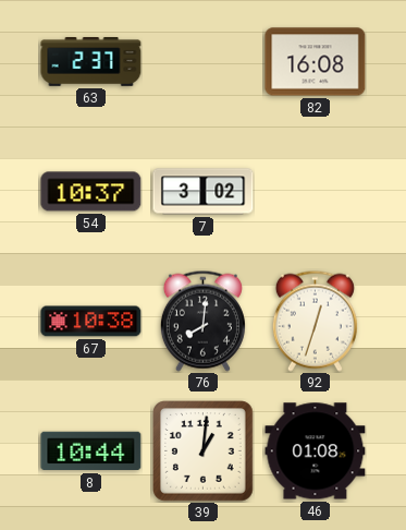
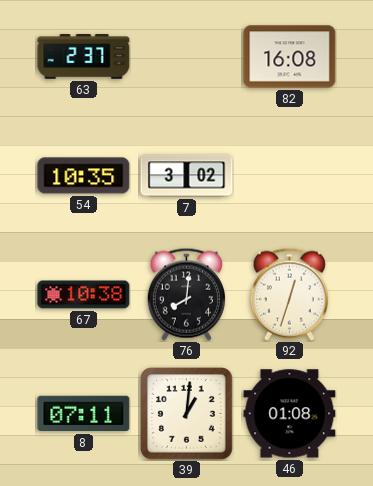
54: 10:37 -> 10:35
8: 10:44 -> 07:11
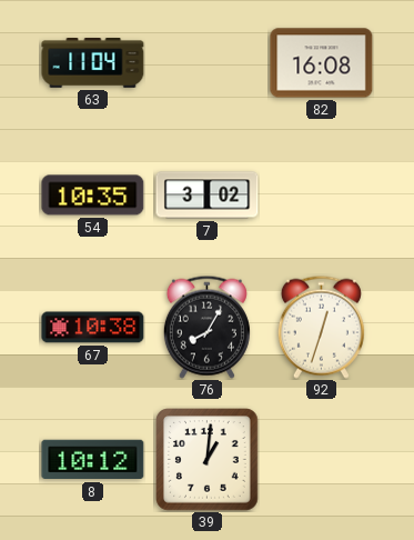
63: 2:37 -> 11:04
76: 8:01 -> 8:05
8: 07:11 -> 10:12
46: 01:08 -> none
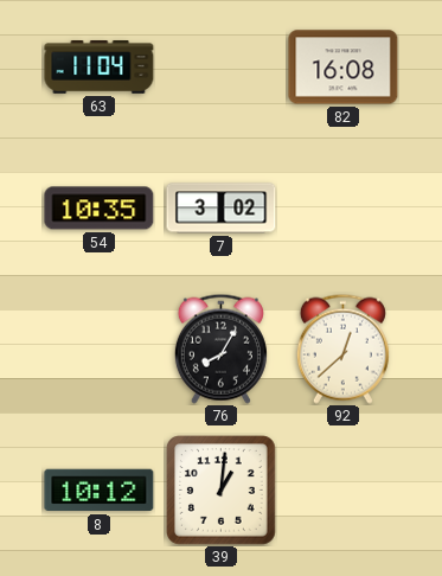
67: 10:38 -> none
92: 12:33 -> 12:38
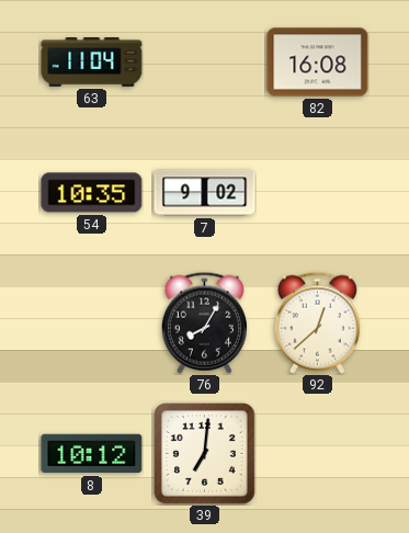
7: 3:02 -> 9:02
39: 1:01 -> 7:01
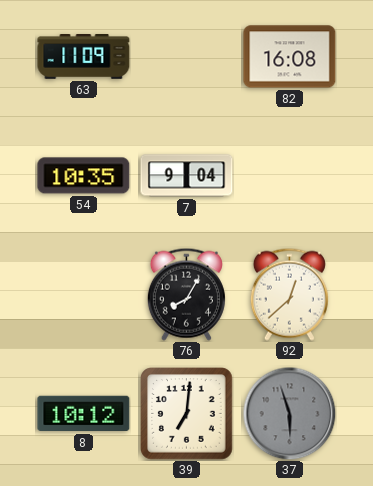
63: 11:04 -> 11:09
7: 9:02 -> 9:04
37: none -> 5:57
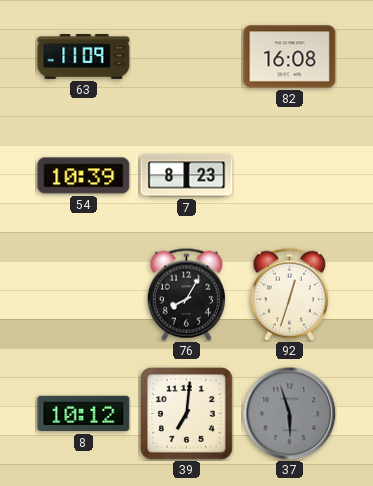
54: 10:35 -> 10:39
7: 9:04 -> 8:23
92: 12:38 -> 12:33
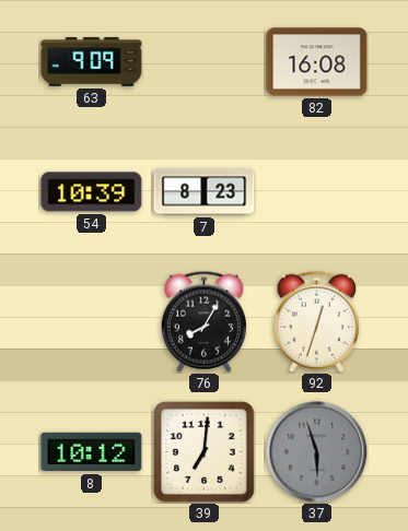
63: 11:09 -> 9:09
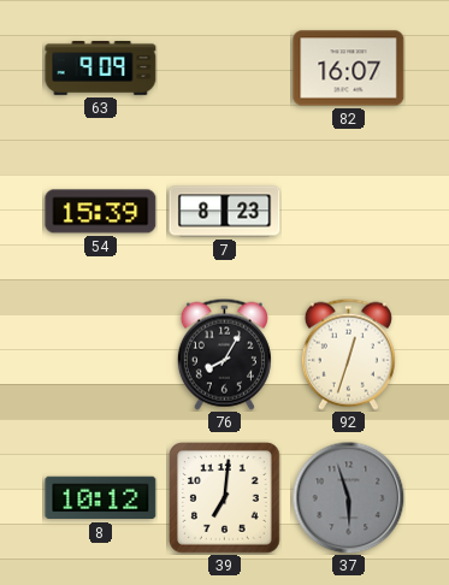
82: 16:08 -> 16:07
54: 10:39 -> 15:39
